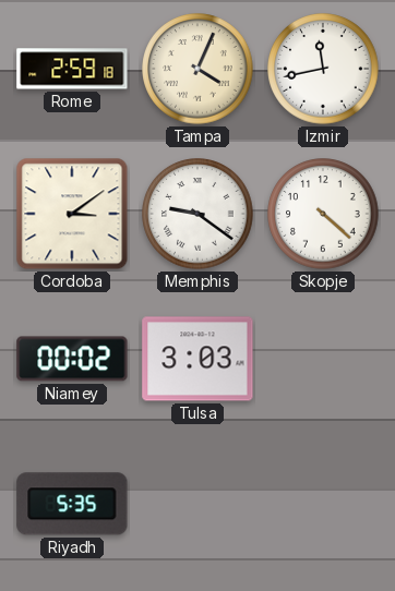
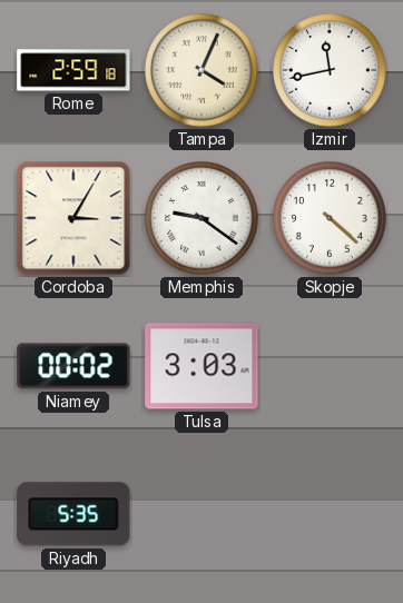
Cordoba: 3:09 -> 3:05
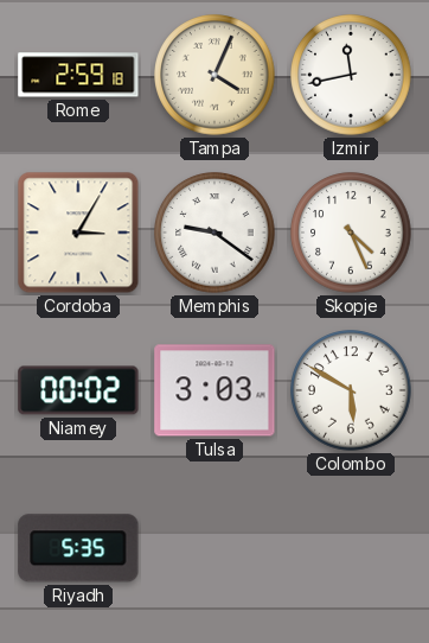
Skopje: 4:22 -> 4:26
Colombo: none -> 5:50
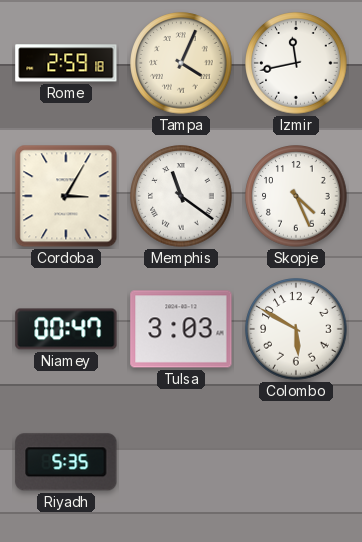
Memphis: 9:21 -> 11:21
Niamey: 00:02 -> 00:47
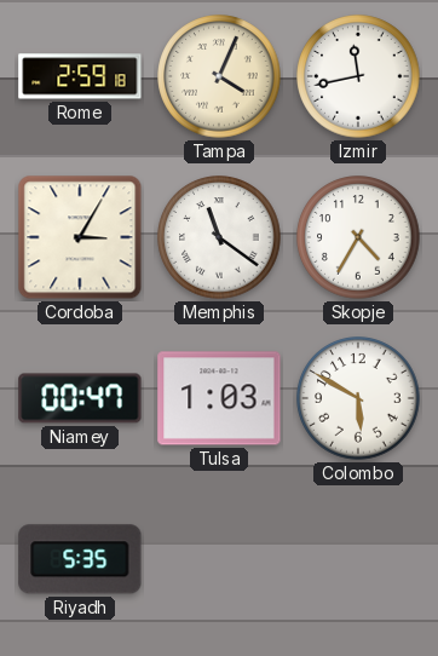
Skopje: 4:26 -> 4:35
Tulsa: 3:03 -> 1:03
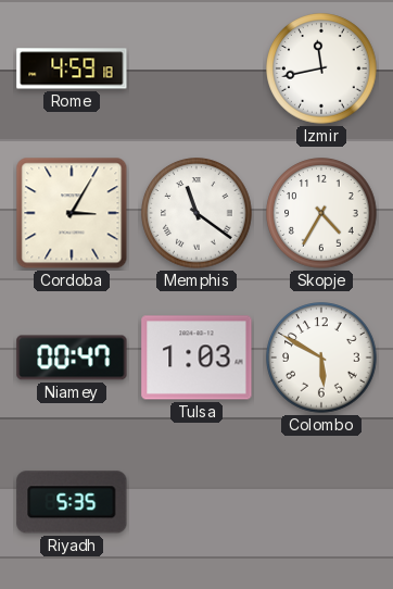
Rome: 2:59 -> 4:59
Tampa: 4:04 -> none
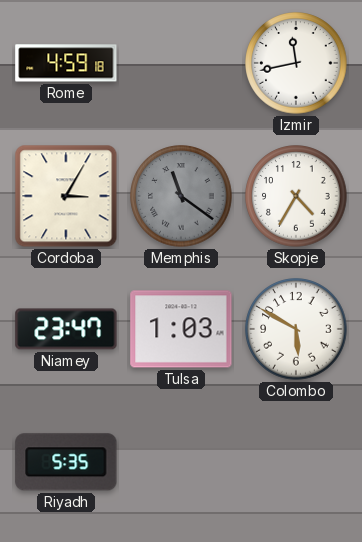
Memphis dial: white -> grey
Niamey: 00:47 -> 23:47
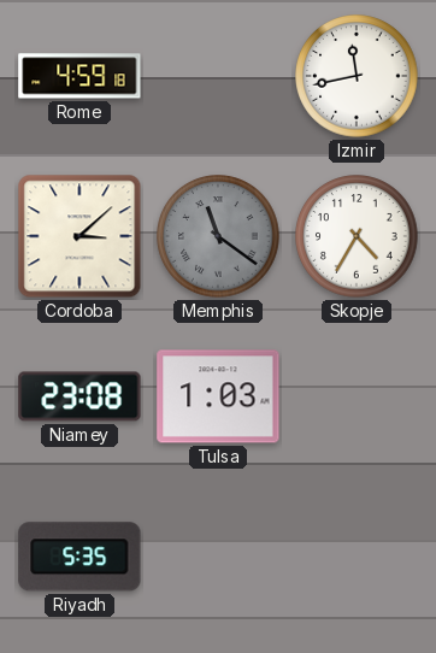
Cordoba: 3:05 -> 3:08
Niamey: 23:47 -> 23:08
Colombo: 5:50 -> none
